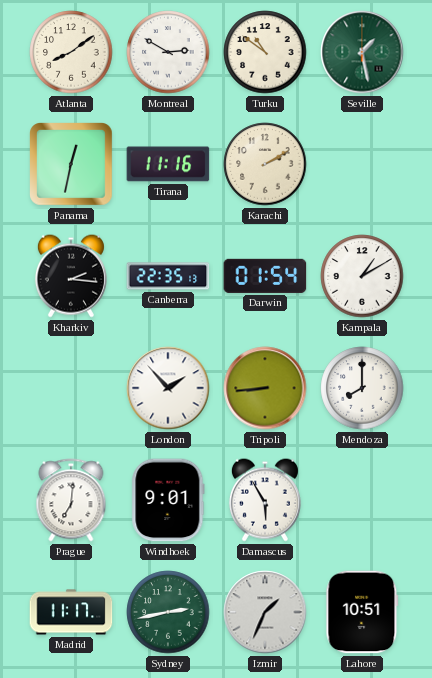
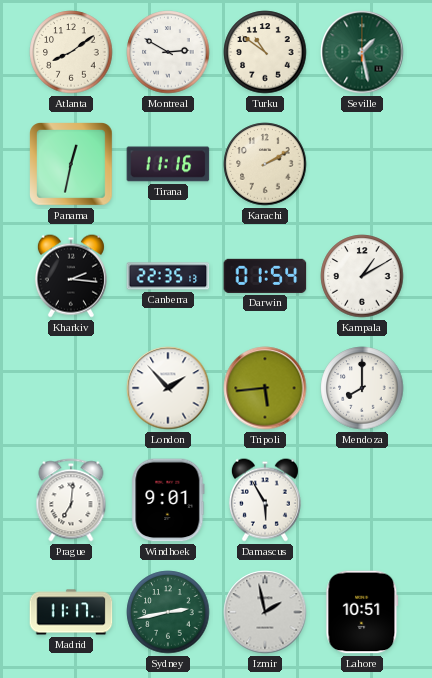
Tripoli: 8:44 -> 5:44
Izmir: 1:34 -> 1:58
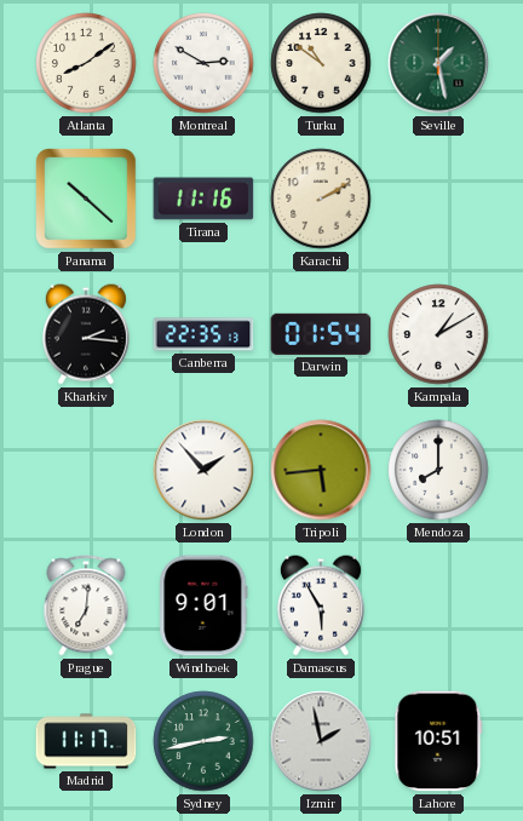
Panama: 12:32 -> 10:22
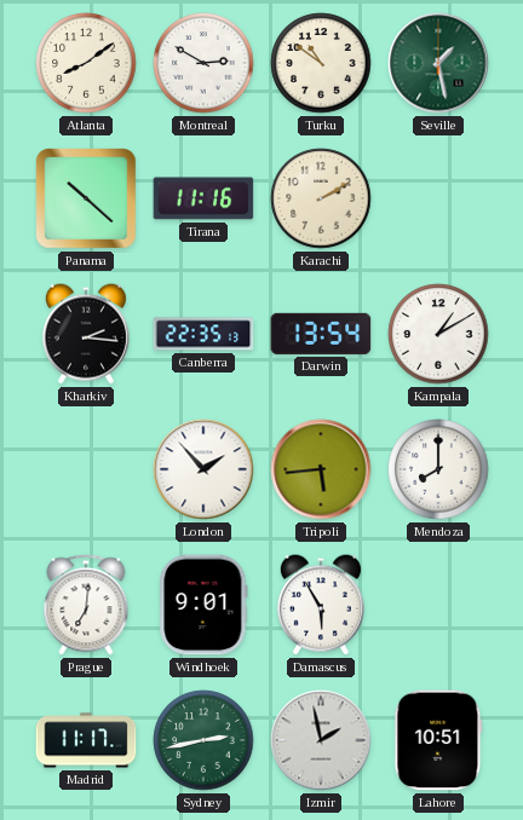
Darwin: 01:54 -> 13:54
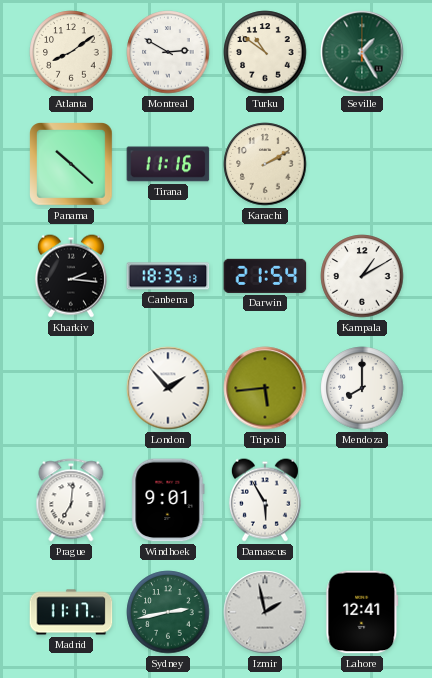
Seville: 1:28 -> 1:25
Canberra: 22:35 -> 18:35
Darwin: 13:54 -> 21:54
Lahore: 10:51 -> 12:41
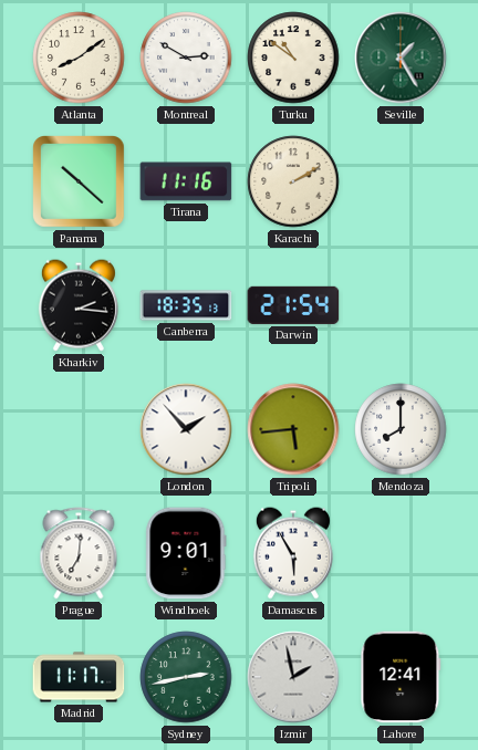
Kampala: 1:10 -> none
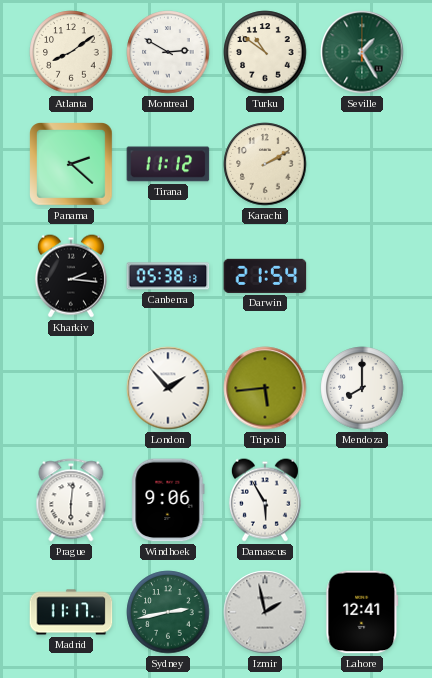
Panama: 10:22 -> 2:22
Tirana: 11:16 -> 11:12
Canberra: 18:35 -> 05:38
Prague: 7:01 -> 6:01
Windhoek: 9:01 -> 9:06
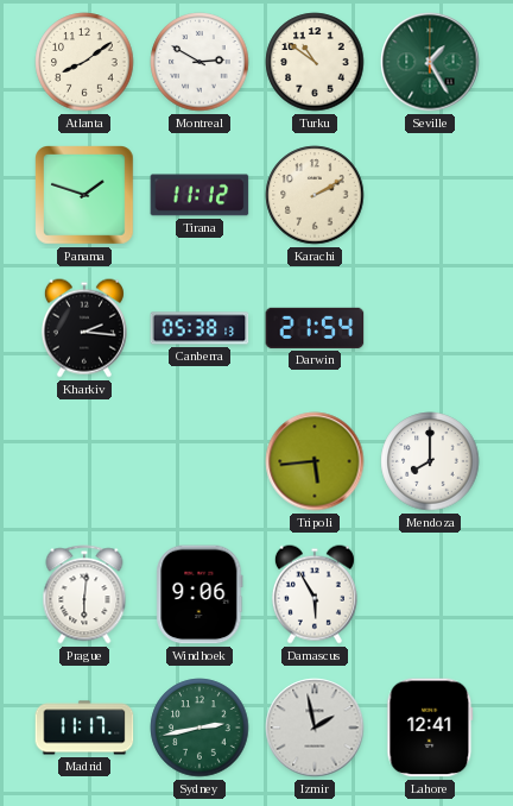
Panama: 2:22 -> 1:48
London: 1:53 -> none
